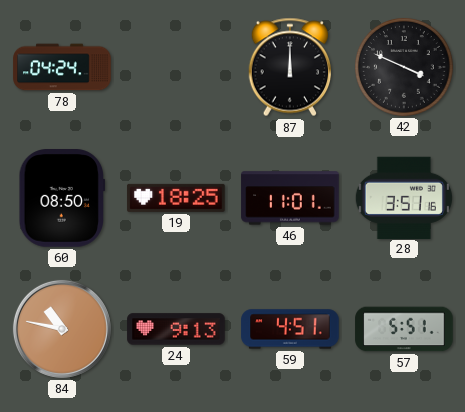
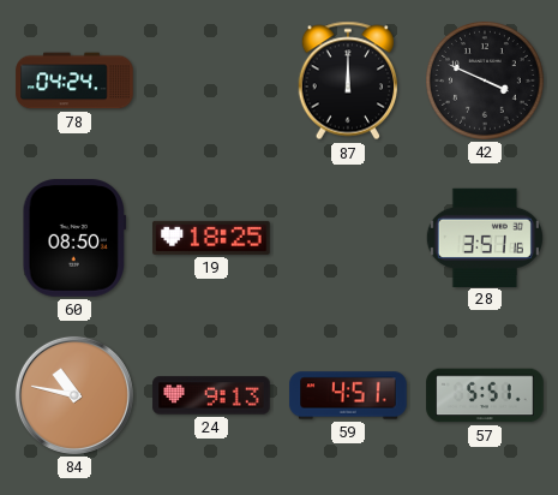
46: 11:01 -> none
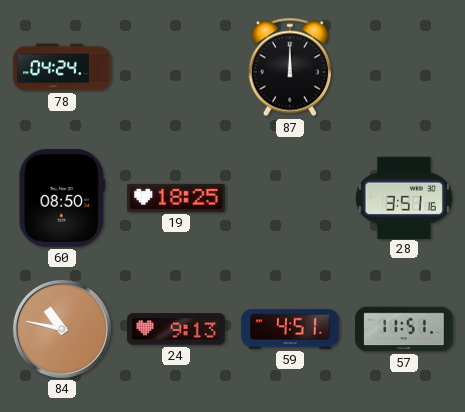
42: 3:49 -> none
57: 5:51 -> 11:51
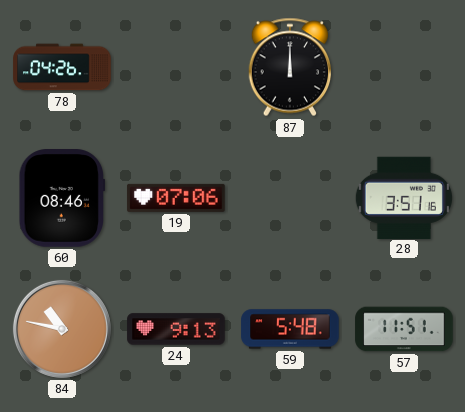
78: 04:24 -> 04:26
60: 08:50 -> 08:46
19: 18:25 -> 07:06
59: 4:51 -> 5:48
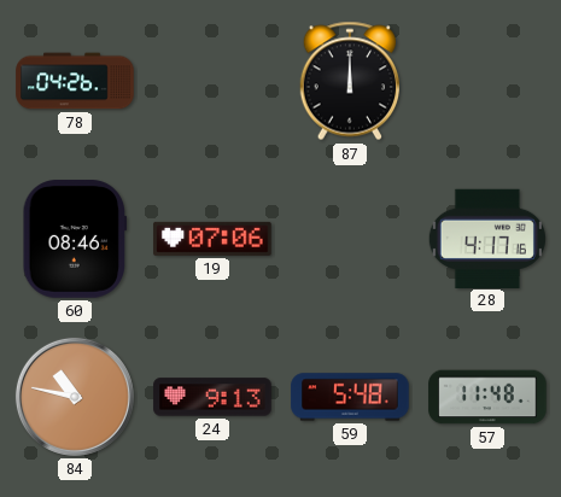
28: 3:51 -> 4:17
57: 11:51 -> 11:48
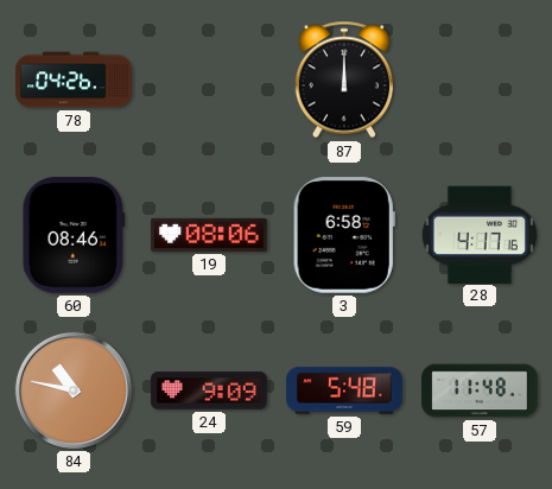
19: 07:06 -> 08:06
3: none -> 6:58
24: 9:13 -> 9:09
